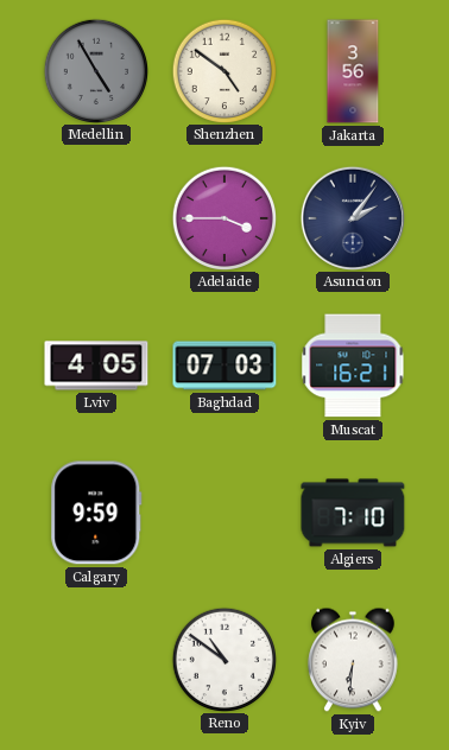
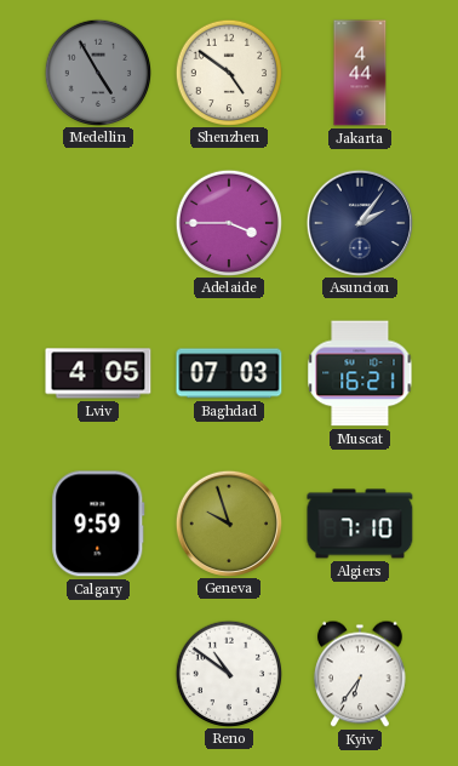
Jakarta: 3:56 -> 4:44
Geneva: none -> 9:57
Kyiv: 6:31 -> 6:36
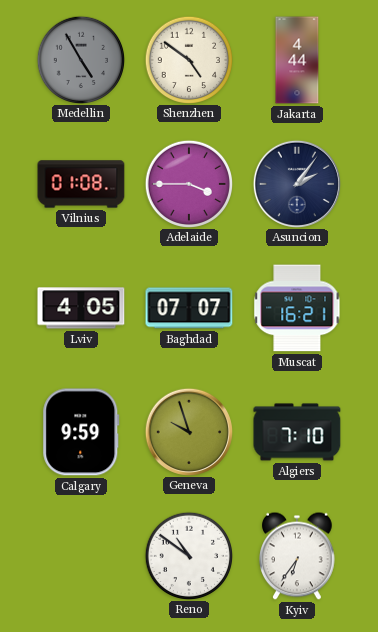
Vilnius: none -> 01:08
Baghdad: 07:03 -> 07:07
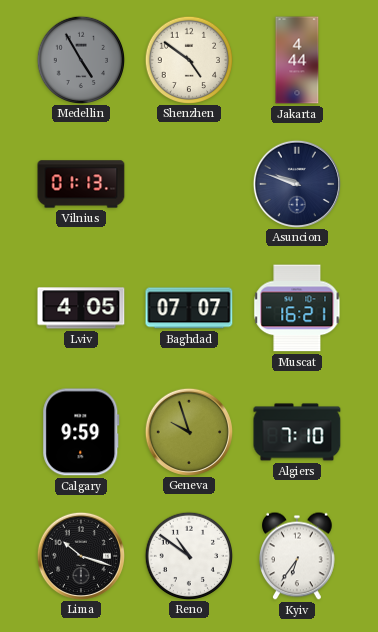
Vilnius: 01:08 -> 01:13
Adelaide: 3:45 -> none
Asuncion: 2:06 -> 9:48
Lima: none -> 10:18
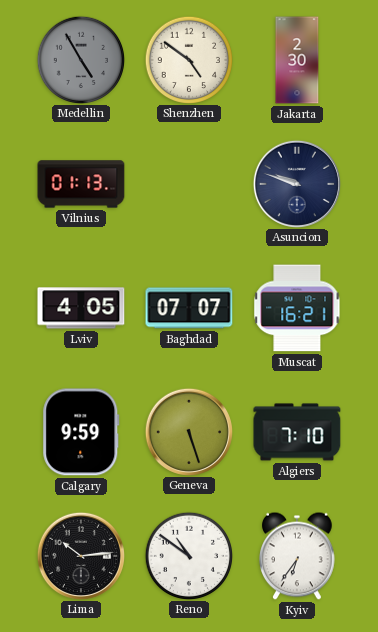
Jakarta: 4:44 -> 2:30
Geneva: 9:57 -> 5:27
Lima: 10:18 -> 10:14
